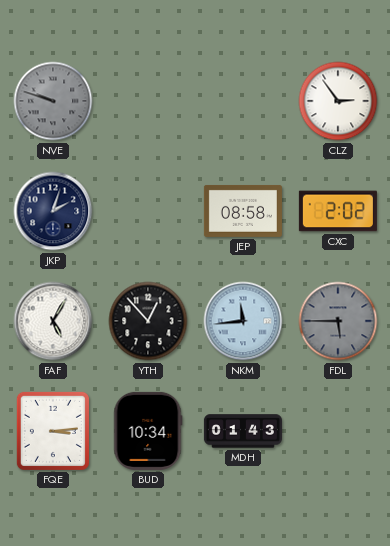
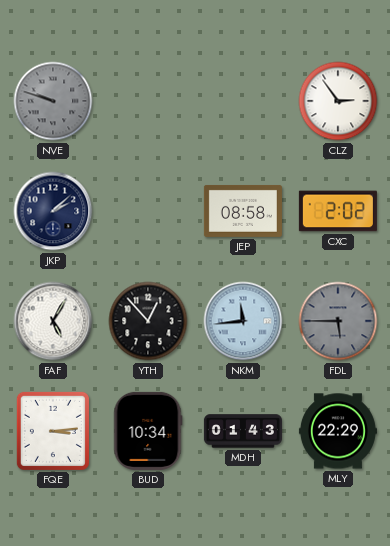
JKP: 2:03 -> 2:08
MLY: none -> 22:29
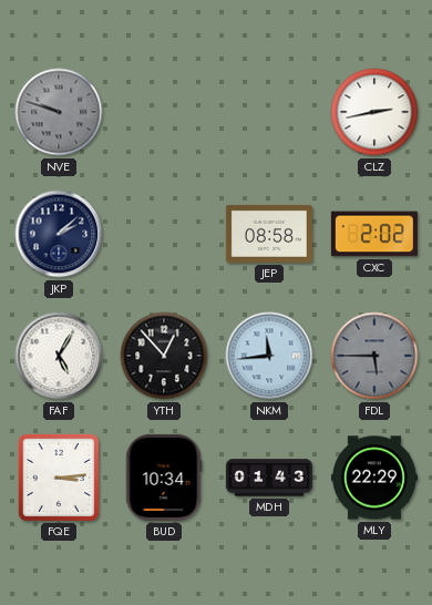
CLZ: 2:54 -> 2:43
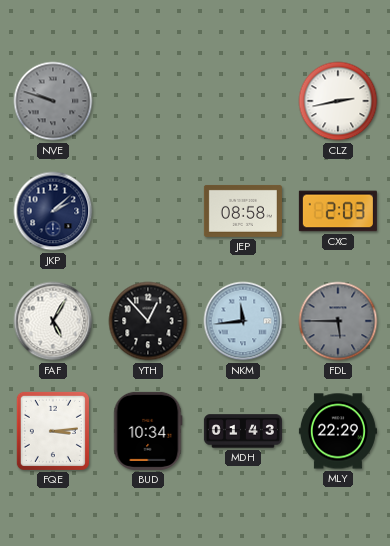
CXC: 2:02 -> 2:03
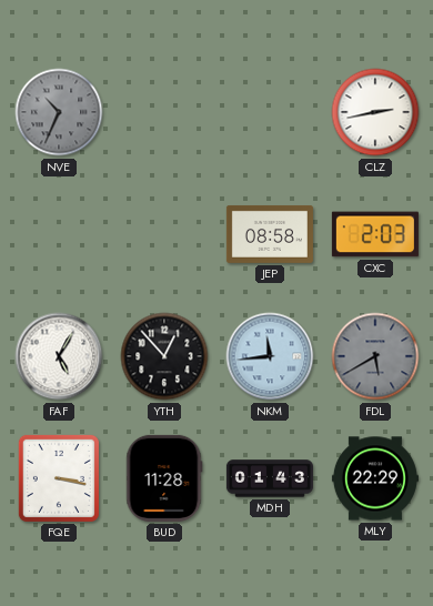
NVE: 9:48 -> 10:34
JKP: 2:08 -> none
FDL: 5:45 -> 5:40
FQE: 3:14 -> 3:17
BUD: 10:34 -> 11:28
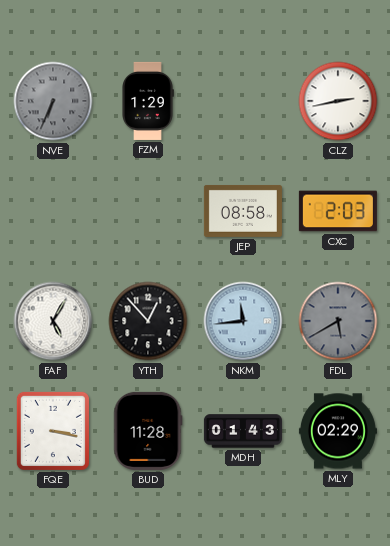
NVE: 10:34 -> 6:34
FZM: none -> 1:29
MLY: 22:29 -> 02:29
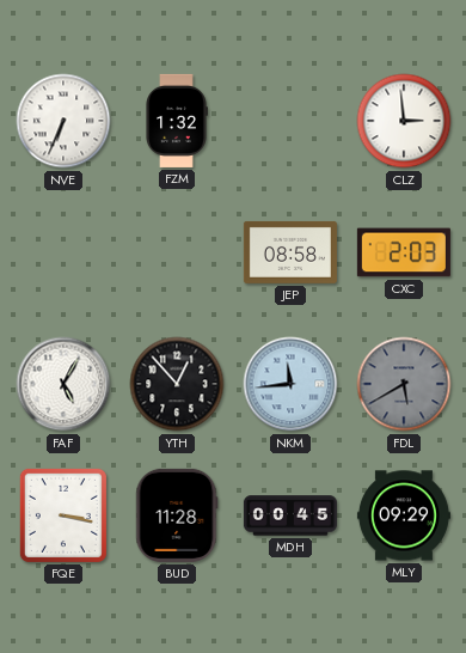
NVE dial: grey -> white
FZM: 1:29 -> 1:32
CLZ: 2:43 -> 2:59
MDH: 01:43 -> 00:45
MLY: 02:29 -> 09:29
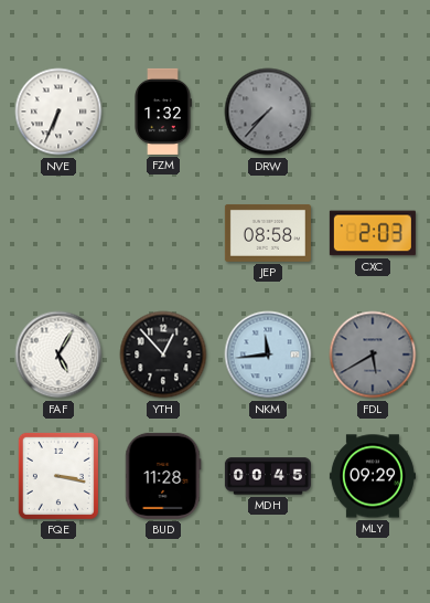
DRW: none -> 7:37
CLZ: 2:59 -> none
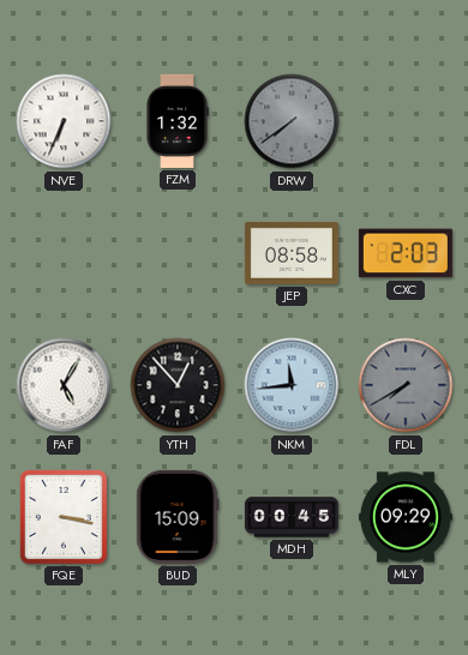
DRW: 7:37 -> 7:39
FDL: 5:40 -> 7:40
BUD: 11:28 -> 15:09
